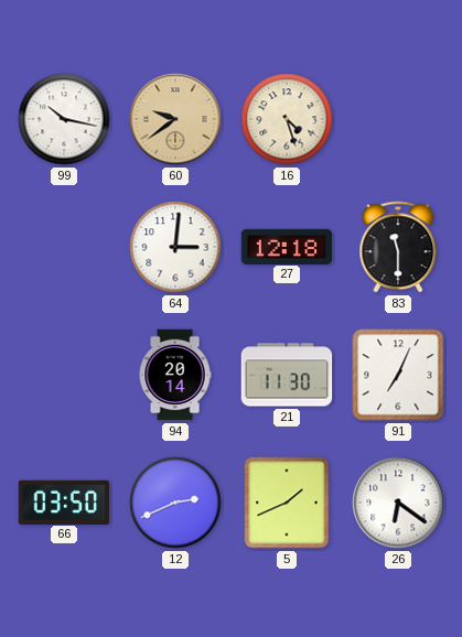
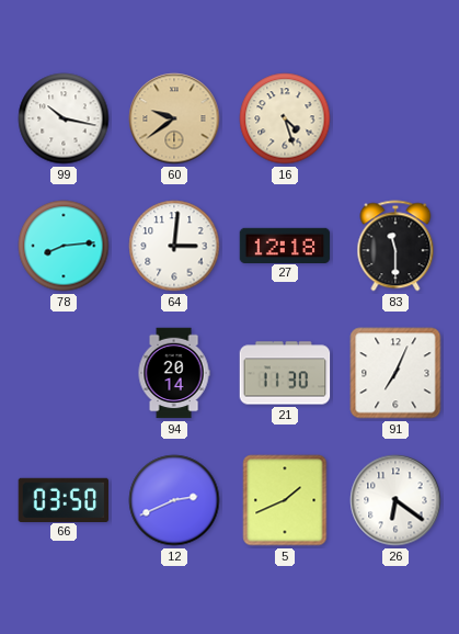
78: none -> 8:14
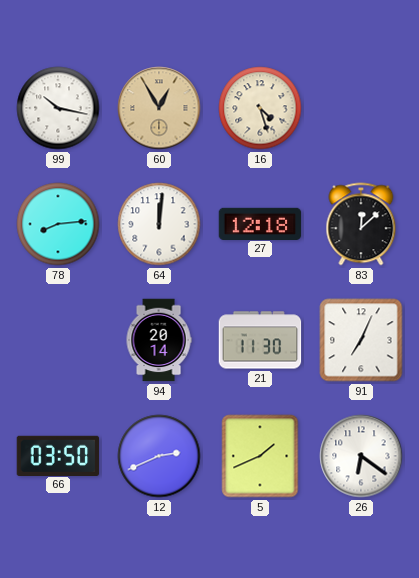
60: 9:39 -> 12:55
64: 3:01 -> 12:01
83: 11:30 -> 12:08
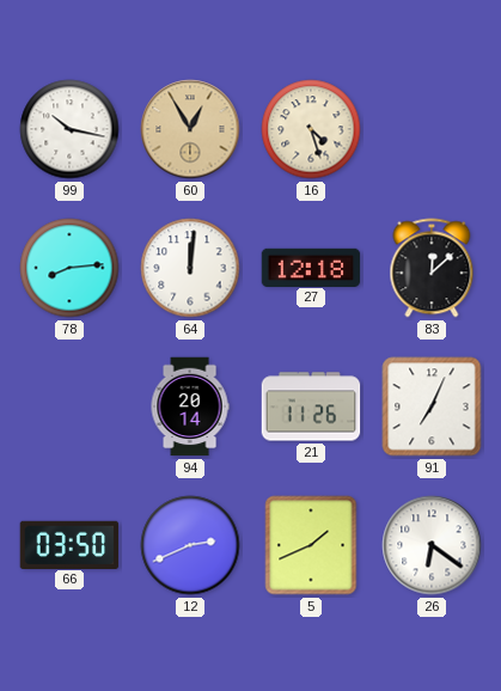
21: 11:30 -> 11:26
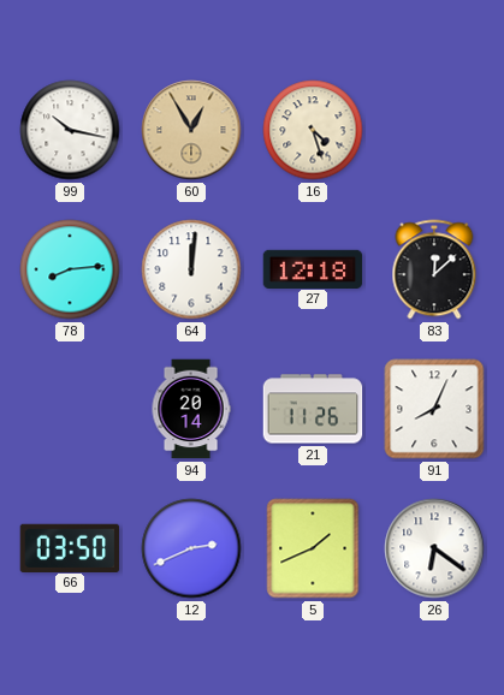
91: 7:04 -> 8:04
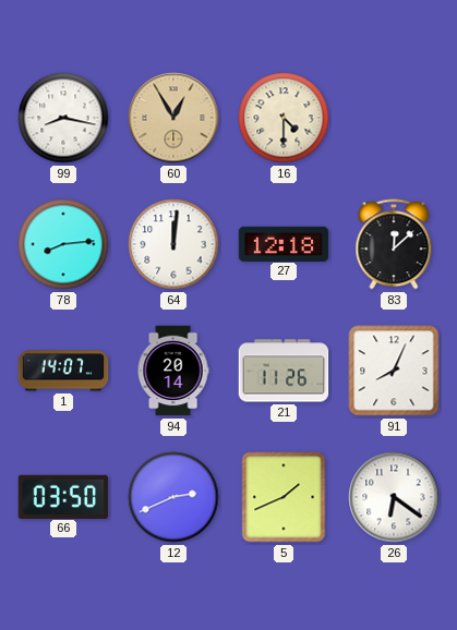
99: 10:17 -> 8:17
16: 4:27 -> 4:30
1: none -> 14:07
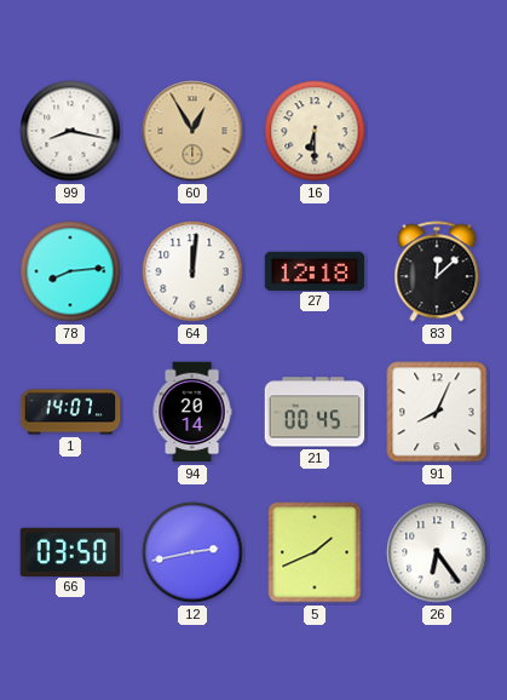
16: 4:30 -> 6:30
21: 11:26 -> 00:45
12: 2:41 -> 2:43
26: 6:21 -> 6:24
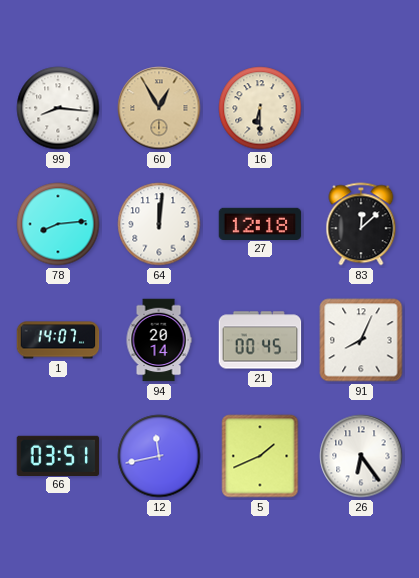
99: 8:17 -> 8:16
66: 03:50 -> 03:51
12: 2:43 -> 11:43
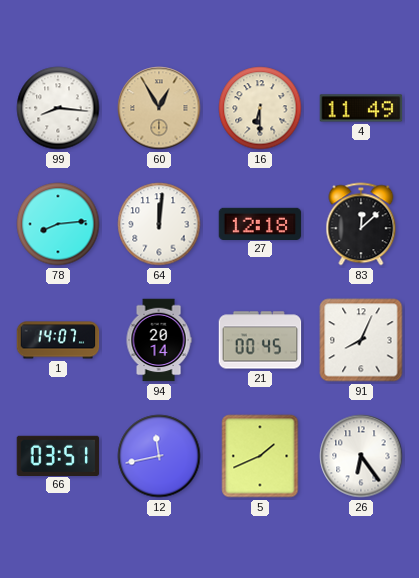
4: none -> 11:49
